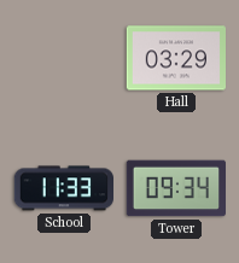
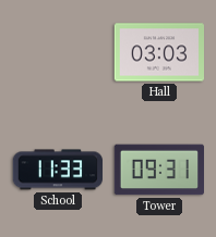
Hall: 03:29 -> 03:03
Tower: 09:34 -> 09:31
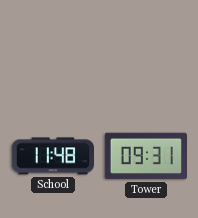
Hall: 03:03 -> none
School: 11:33 -> 11:48
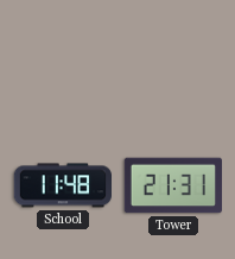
Tower: 09:31 -> 21:31
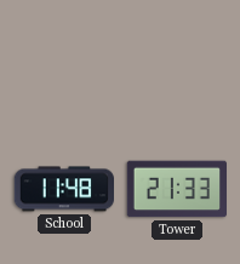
Tower: 21:31 -> 21:33
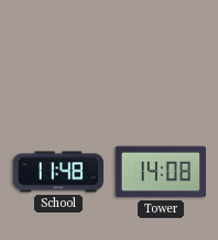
Tower: 21:33 -> 14:08
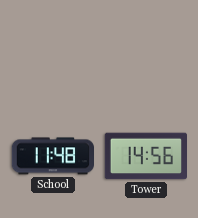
Tower: 14:08 -> 14:56
